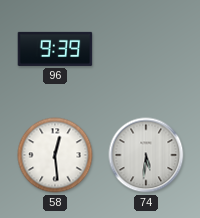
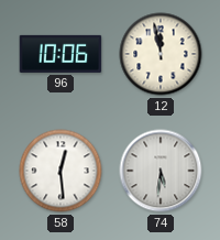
96: 9:39 -> 10:06
12: none -> 11:58
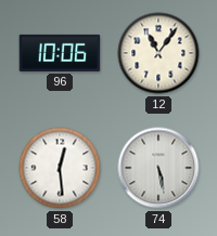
12: 11:58 -> 11:06
74: 5:31 -> 5:28
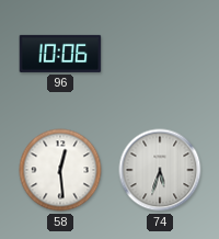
12: 11:06 -> none
74: 5:28 -> 5:33
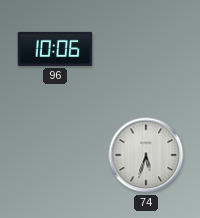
58: 12:29 -> none
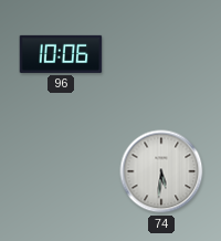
74: 5:33 -> 5:31
